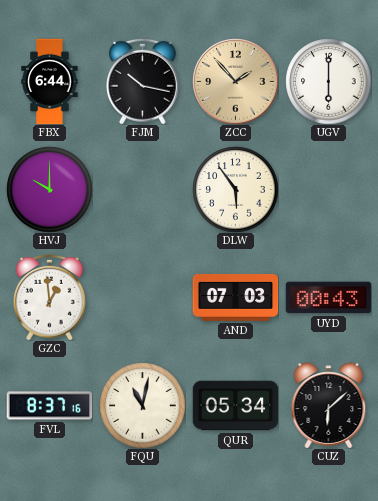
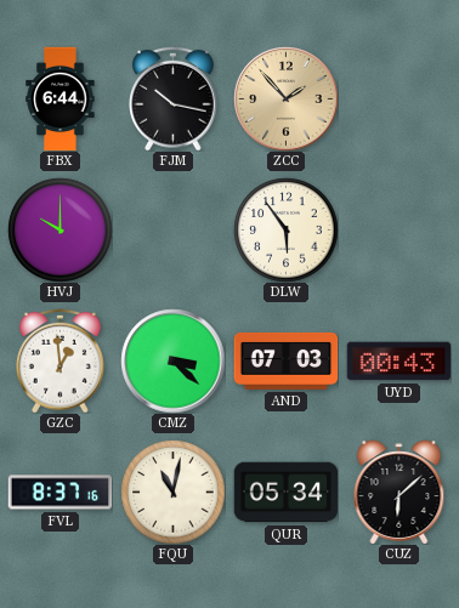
UGV: 6:00 -> none
CMZ: none -> 3:22
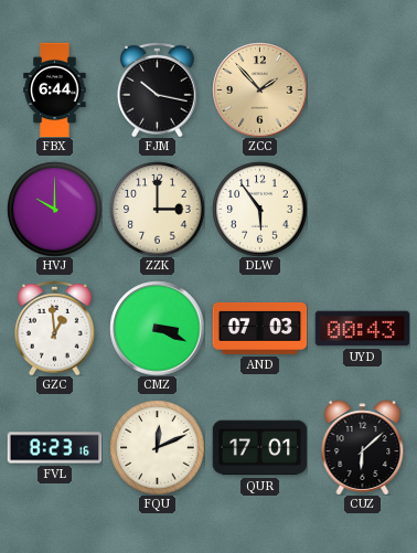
ZZK: none -> 3:00
CMZ: 3:22 -> 3:19
FVL: 8:37 -> 8:23
FQU: 11:02 -> 12:11
QUR: 05:34 -> 17:01
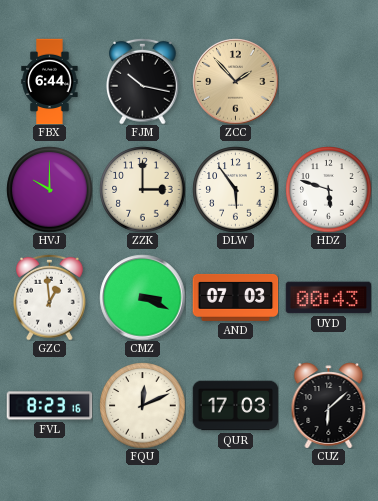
HDZ: none -> 5:48
QUR: 17:01 -> 17:03
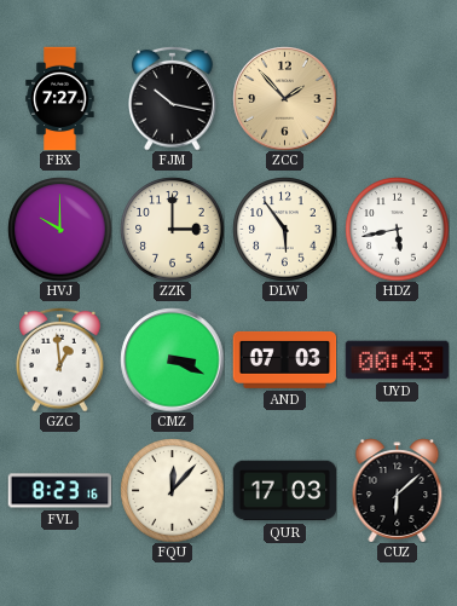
FBX: 6:44 -> 7:27
HDZ: 5:48 -> 5:43
FQU: 12:11 -> 12:07
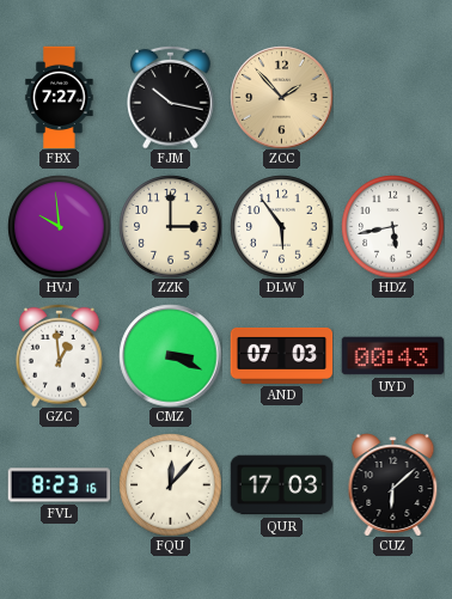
HVJ: 10:00 -> 9:59
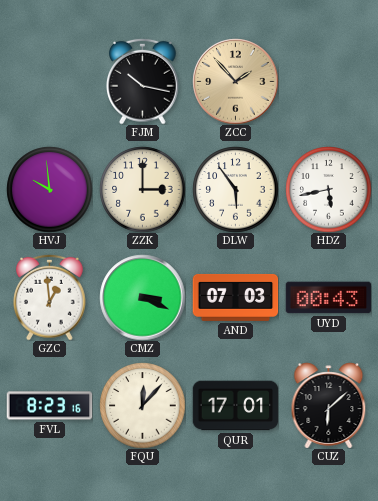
FBX: 7:27 -> none
QUR: 17:03 -> 17:01
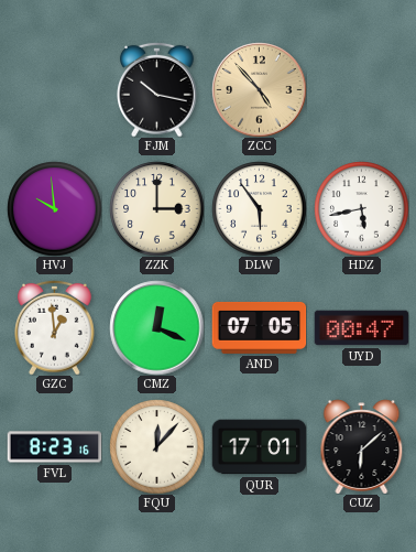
ZCC: 1:53 -> 4:53
CMZ: 3:19 -> 12:19
AND: 07:03 -> 07:05
UYD: 00:43 -> 00:47
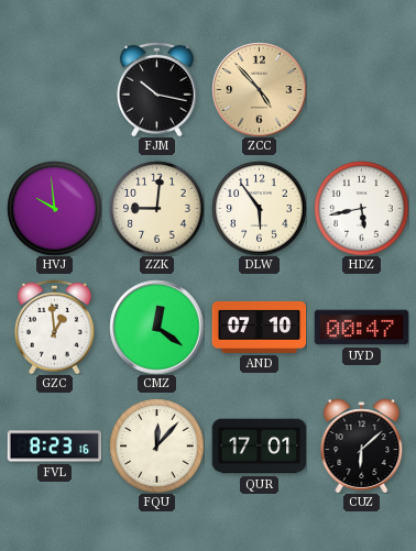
ZZK: 3:00 -> 9:01
CMZ: 12:19 -> 12:21
AND: 07:05 -> 07:10
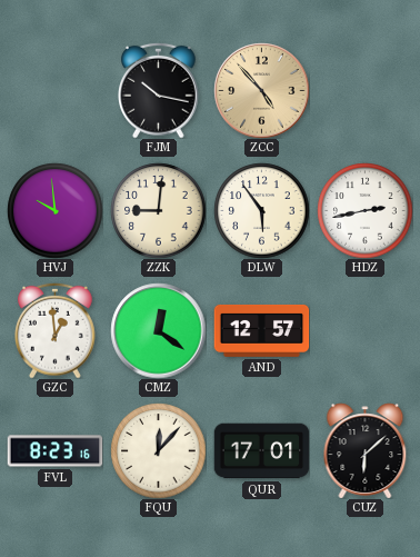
HDZ: 5:43 -> 2:43
AND: 07:10 -> 12:57
UYD: 00:47 -> none
